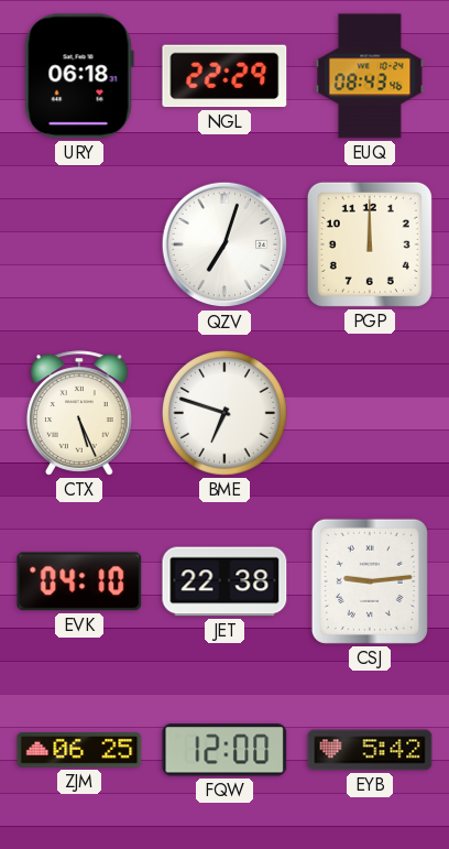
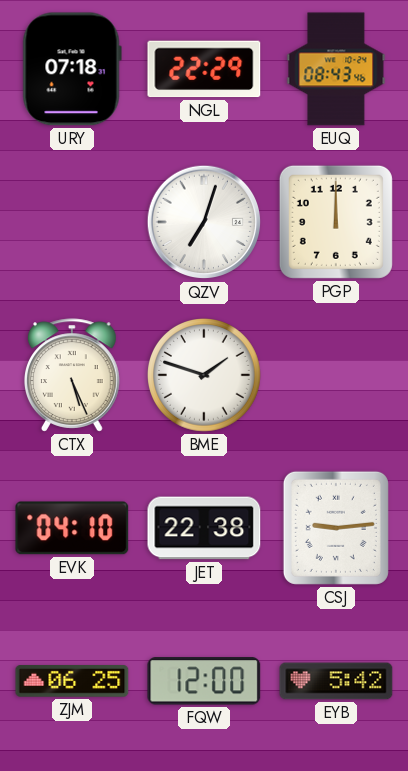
URY: 06:18 -> 07:18
BME: 6:48 -> 1:48
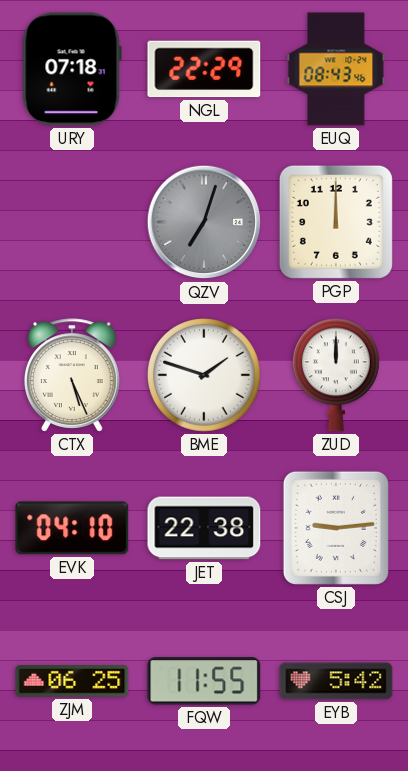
QZV dial: white -> grey
ZUD: none -> 12:00
FQW: 12:00 -> 11:55
